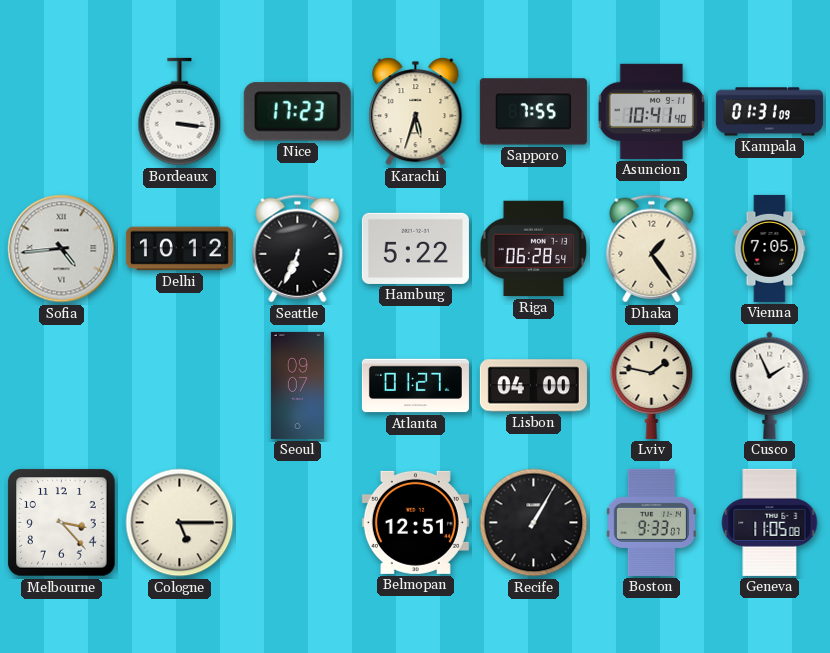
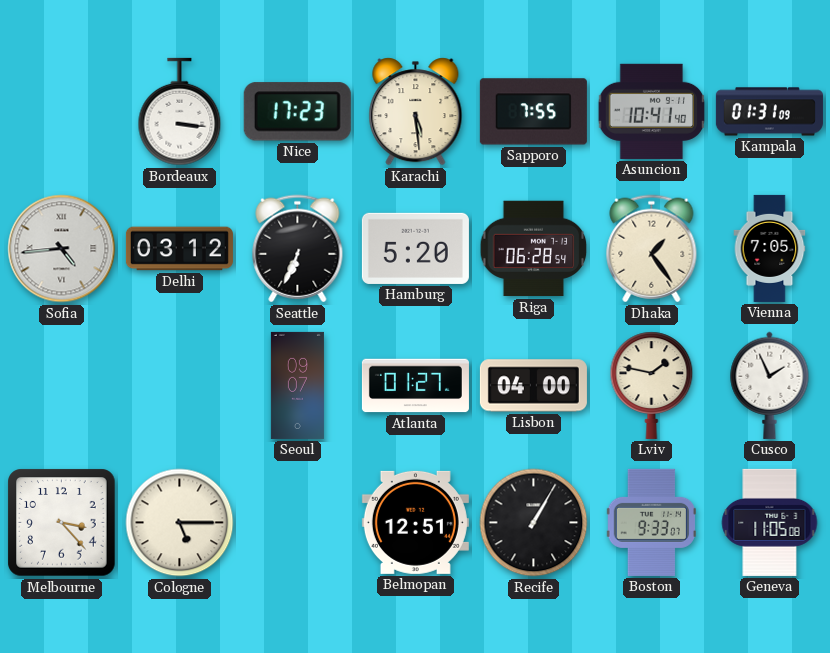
Karachi: 5:33 -> 5:29
Delhi: 10:12 -> 03:12
Hamburg: 5:22 -> 5:20
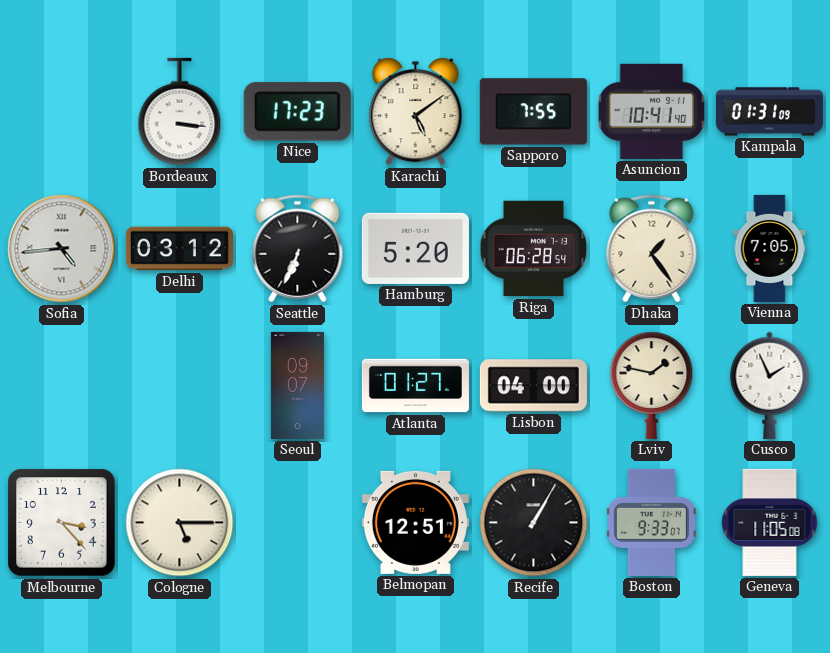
Karachi: 5:29 -> 5:09
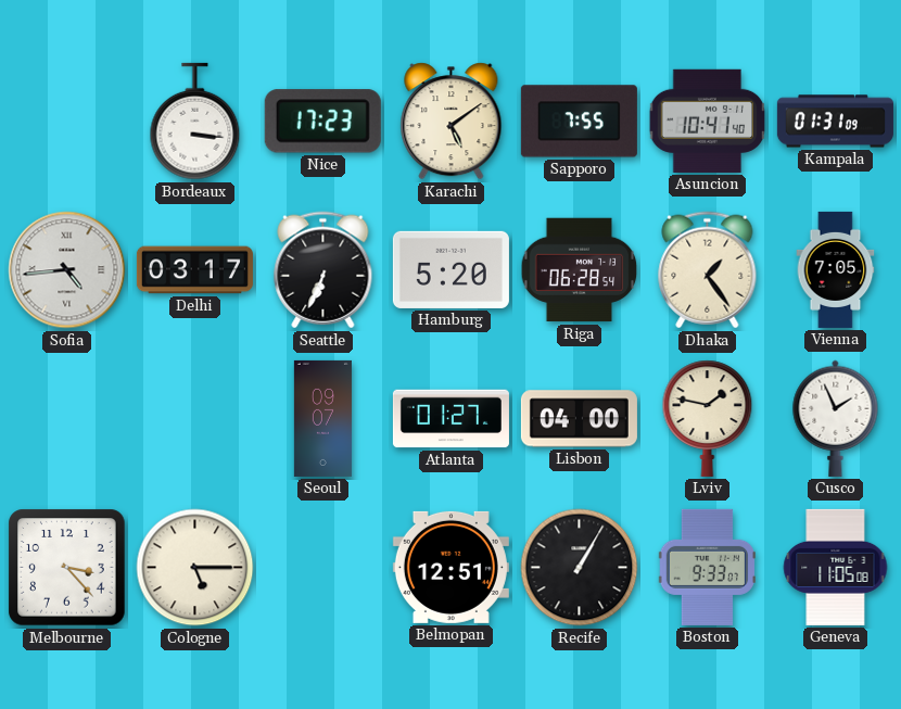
Delhi: 03:12 -> 03:17
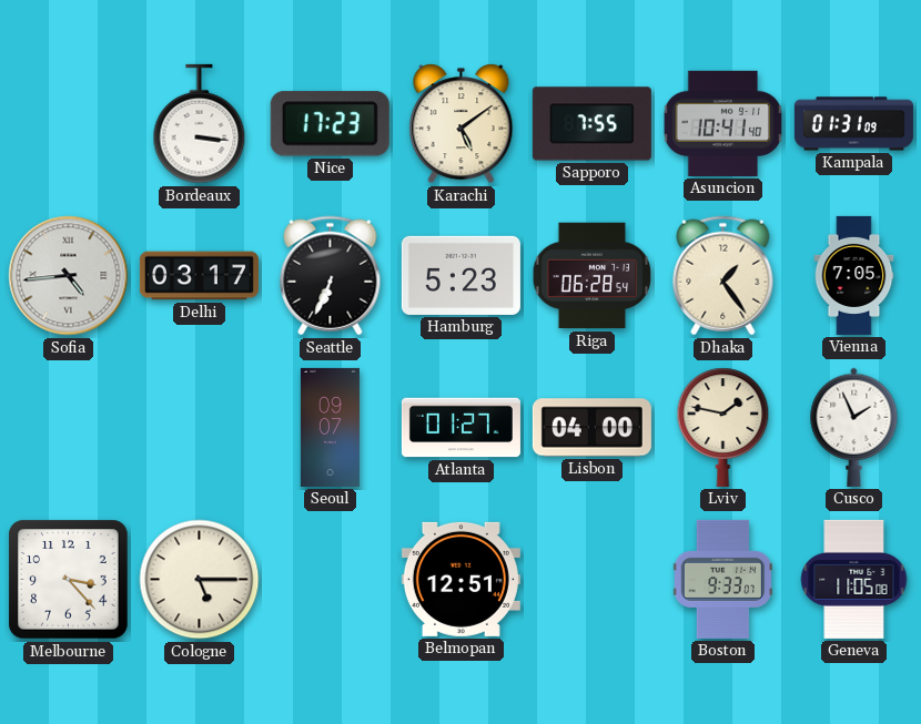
Hamburg: 5:20 -> 5:23
Recife: 1:05 -> none
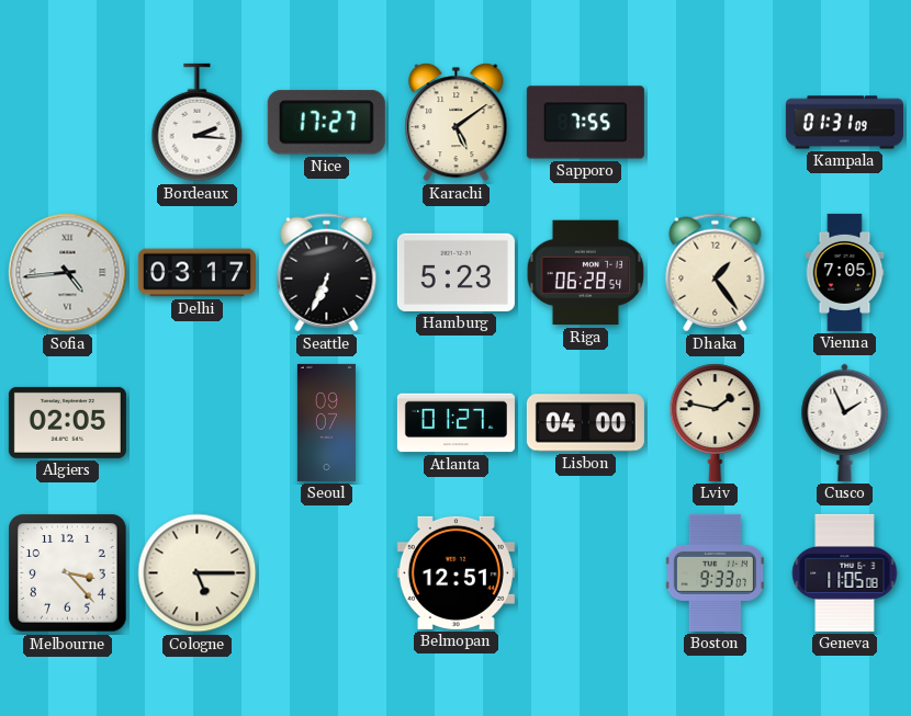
Bordeaux: 3:16 -> 2:16
Nice: 17:23 -> 17:27
Asuncion: 10:41 -> none
Algiers: none -> 02:05
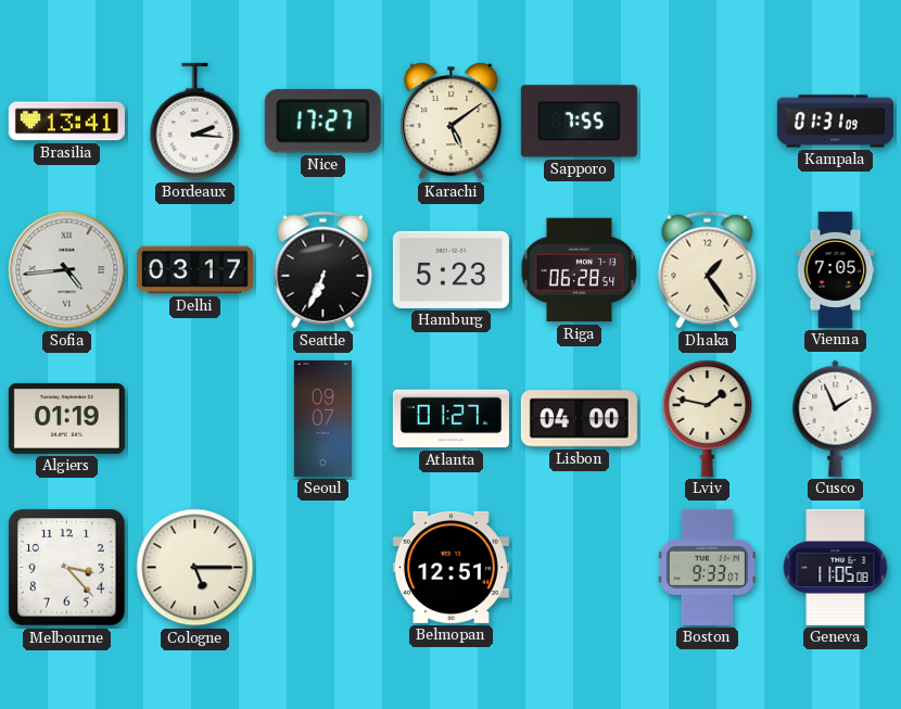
Brasilia: none -> 13:41
Algiers: 02:05 -> 01:19
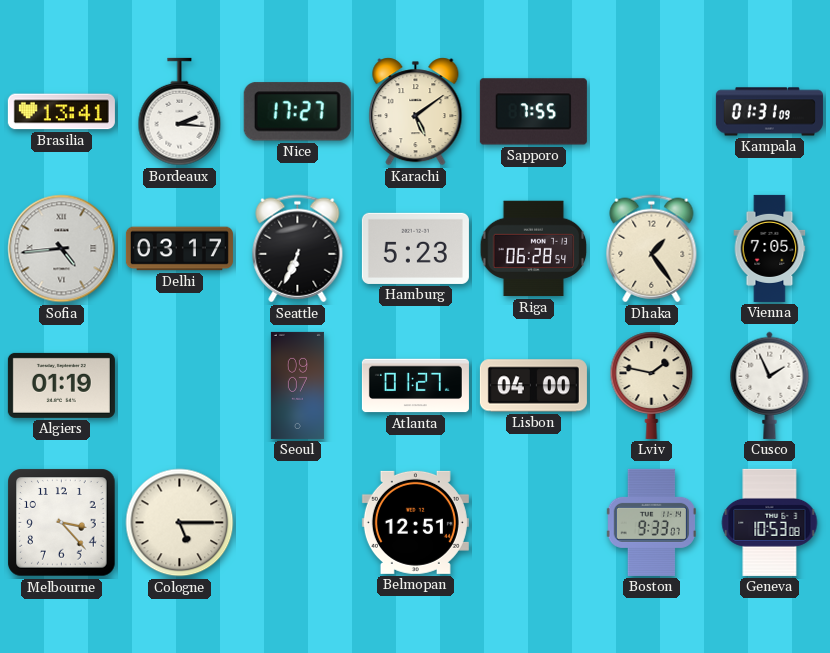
Geneva: 11:05 -> 10:53
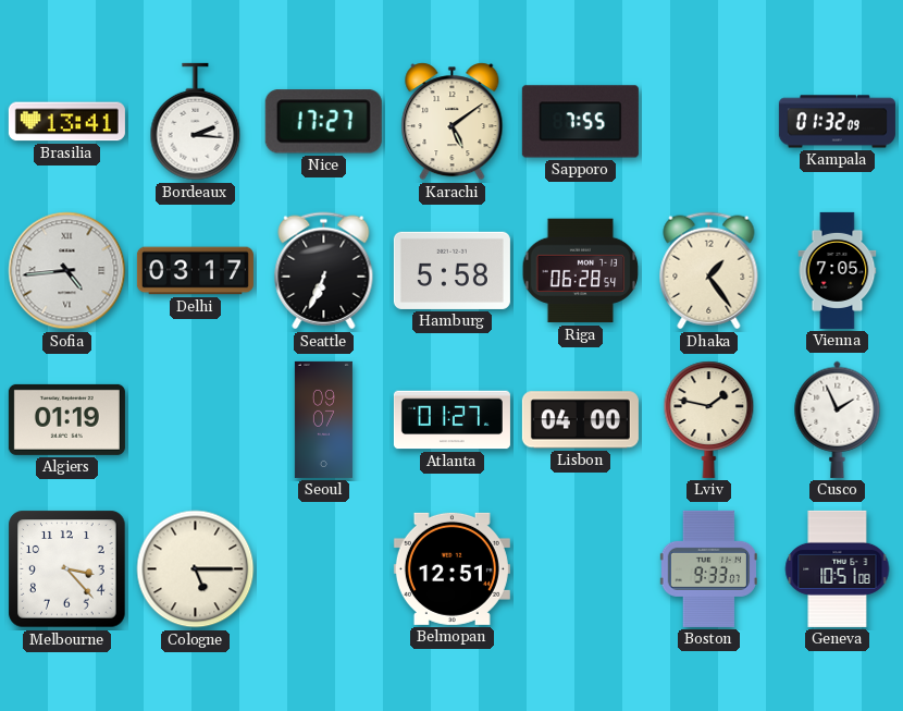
Kampala: 01:31 -> 01:32
Hamburg: 5:23 -> 5:58
Geneva: 10:53 -> 10:51
